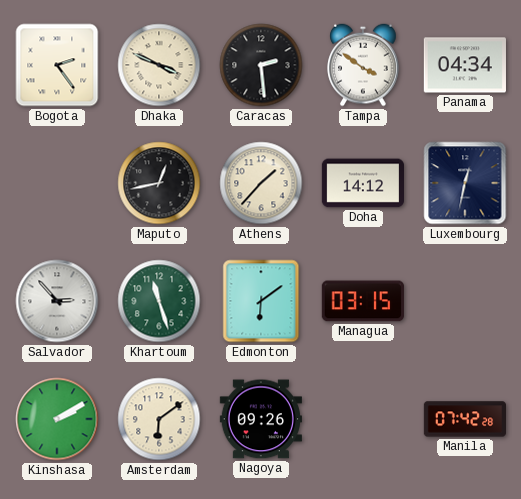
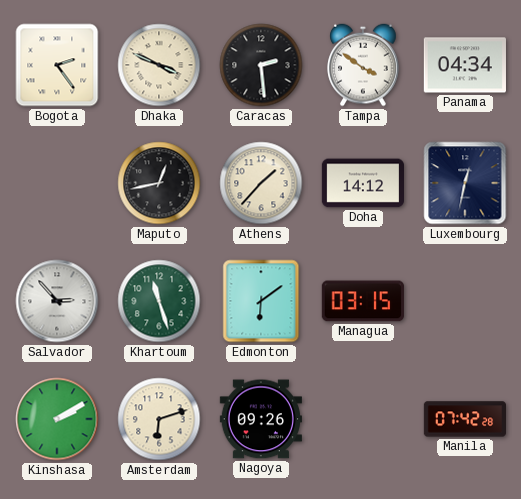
Amsterdam: 6:09 -> 6:12
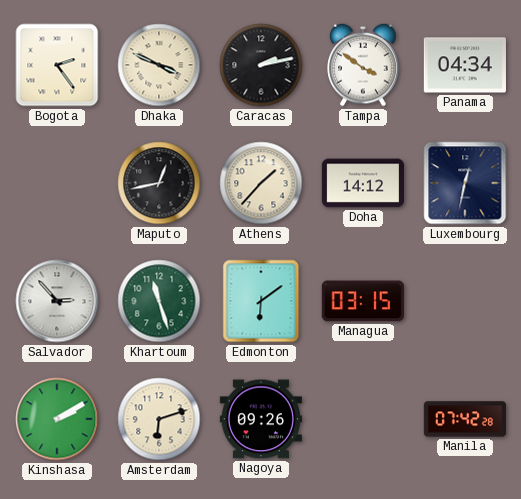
Caracas: 2:29 -> 2:13
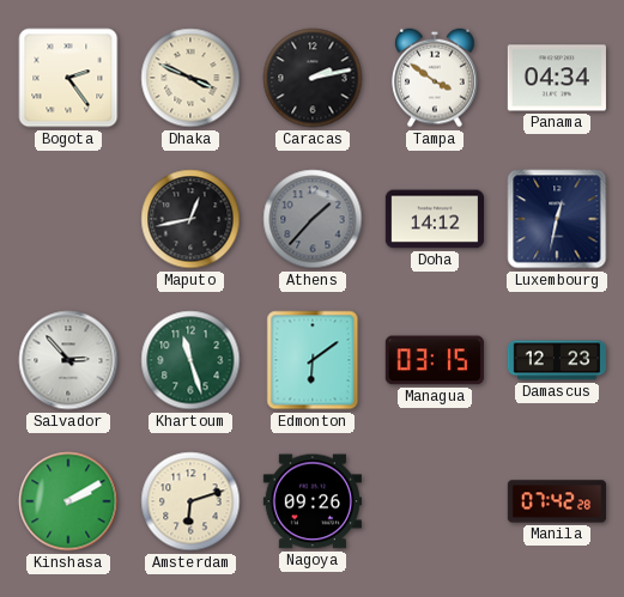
Athens dial: cream -> grey
Damascus: none -> 12:23
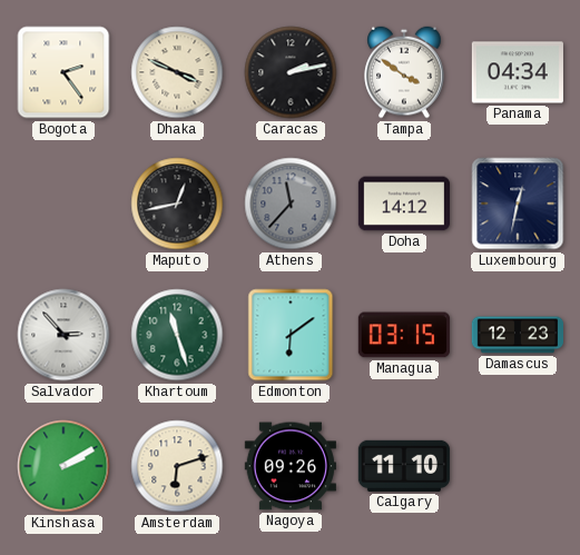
Athens: 1:37 -> 11:37
Calgary: none -> 11:10
Manila: 07:42 -> none
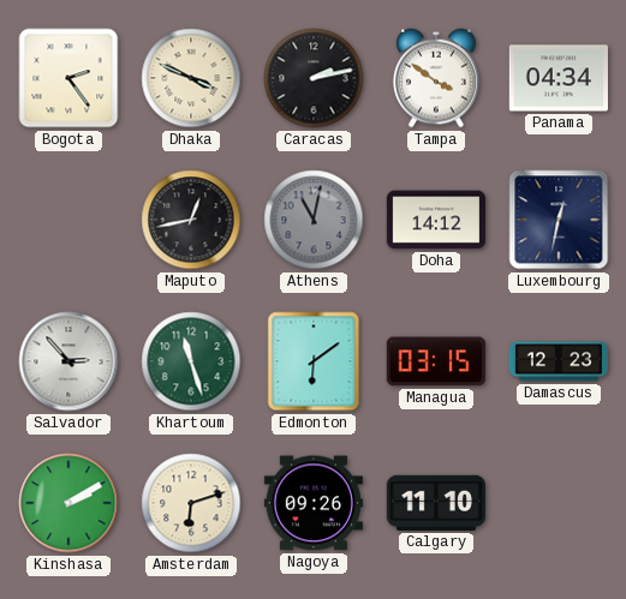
Athens: 11:37 -> 11:02
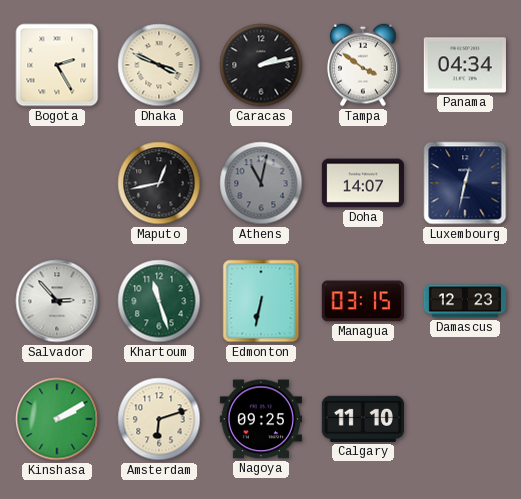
Bogota: 2:24 -> 2:25
Doha: 14:12 -> 14:07
Edmonton: 6:09 -> 6:32
Nagoya: 09:26 -> 09:25
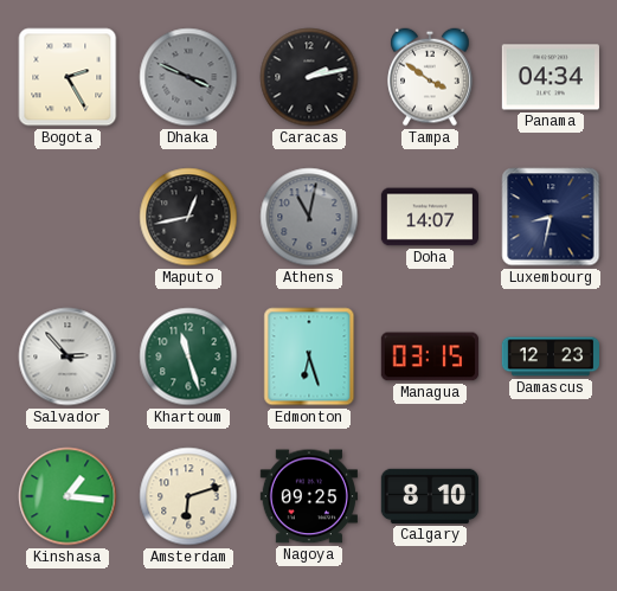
Dhaka dial: cream -> grey
Luxembourg: 12:32 -> 8:32
Edmonton: 6:32 -> 6:27
Kinshasa: 2:10 -> 1:16
Calgary: 11:10 -> 8:10
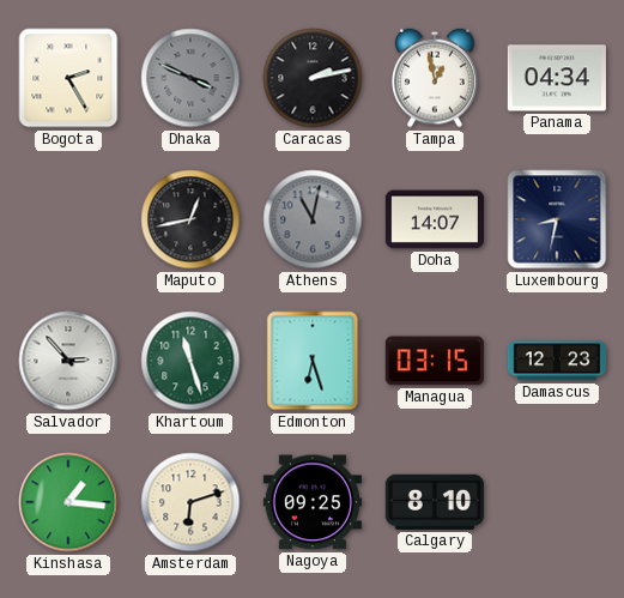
Tampa: 3:51 -> 12:58
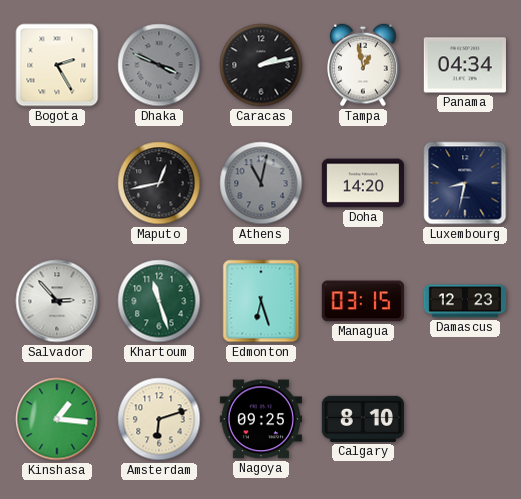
Doha: 14:07 -> 14:20
